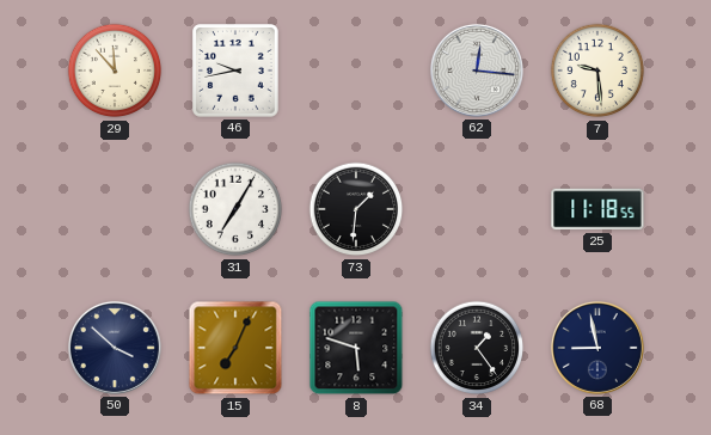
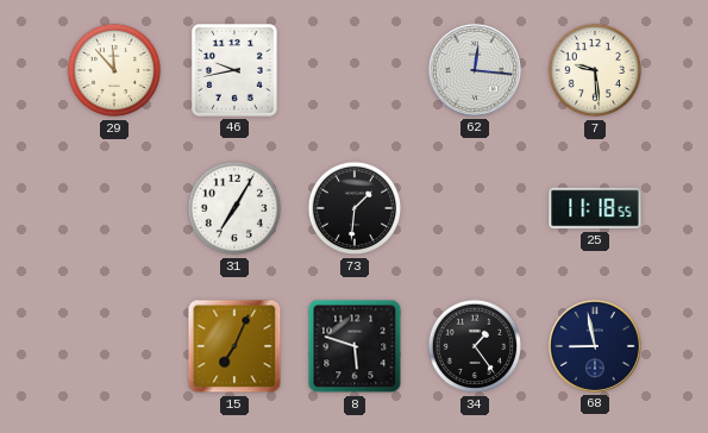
50: 3:52 -> none
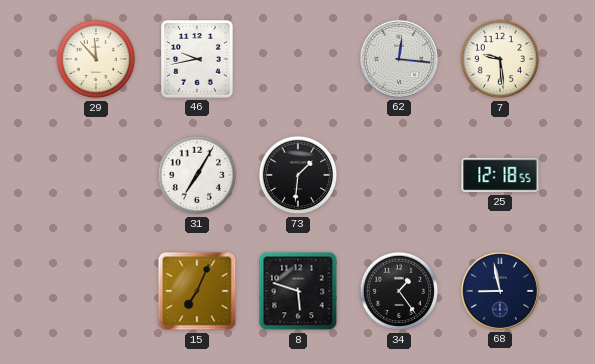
25: 11:18 -> 12:18
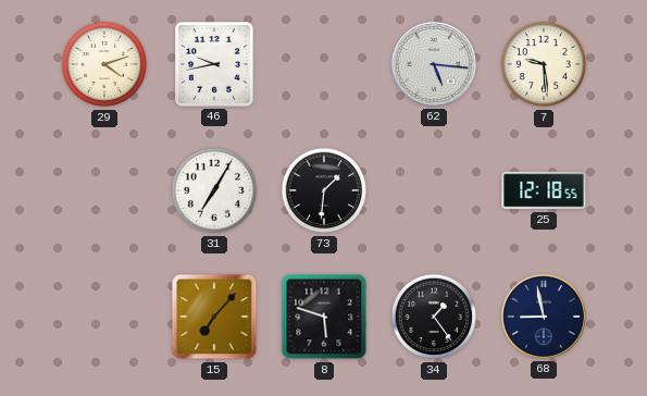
29: 11:53 -> 4:12
62: 12:16 -> 5:16
15: 7:04 -> 7:07
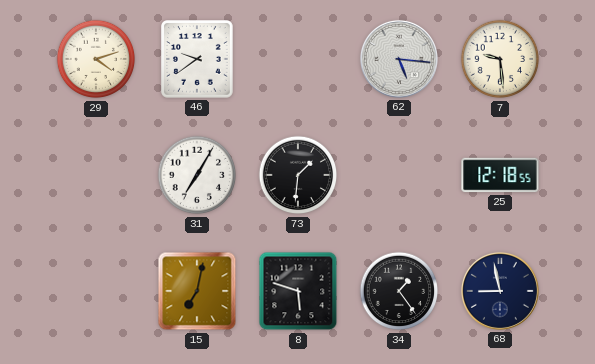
46: 9:43 -> 9:39
15: 7:07 -> 7:02
